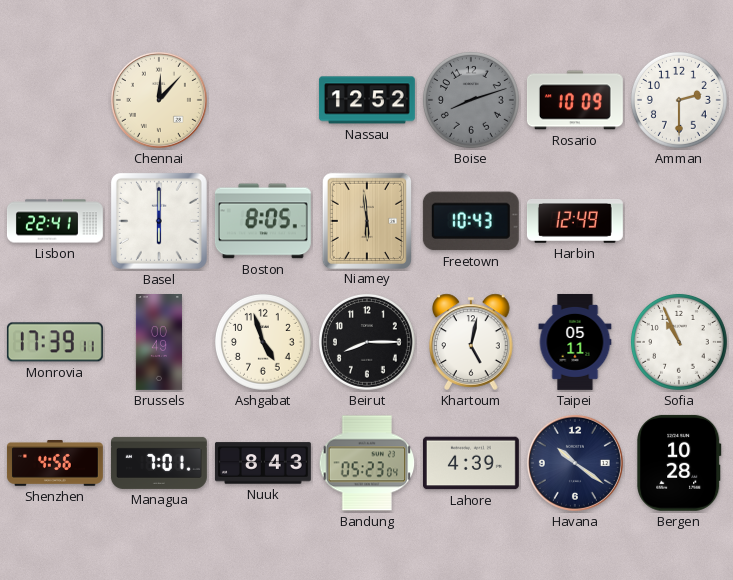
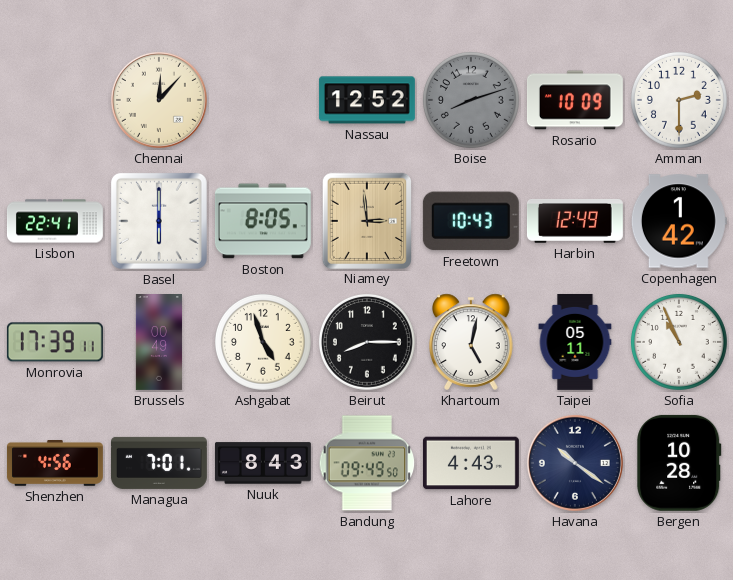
Niamey: 5:59 -> 2:59
Copenhagen: none -> 1:42
Bandung: 05:23 -> 09:49
Lahore: 4:39 -> 4:43
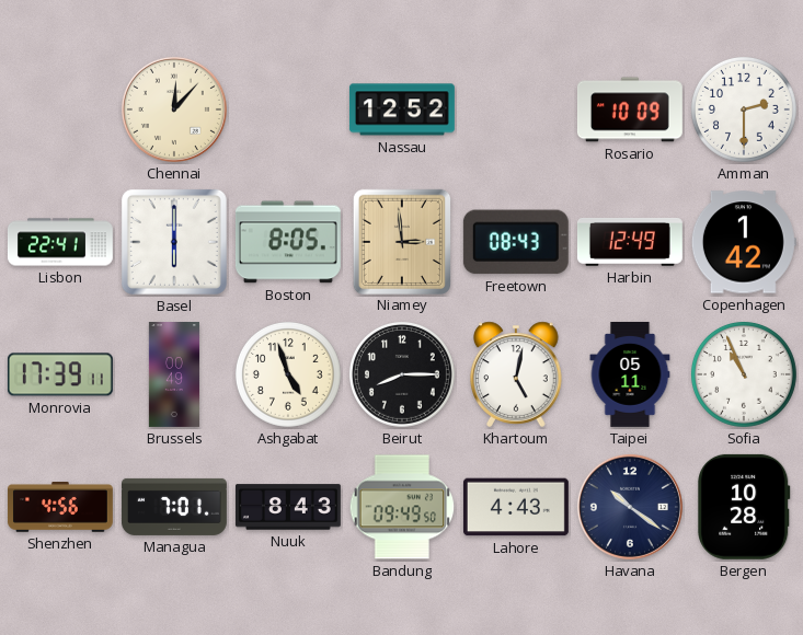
Boise: 8:12 -> none
Freetown: 10:43 -> 08:43
